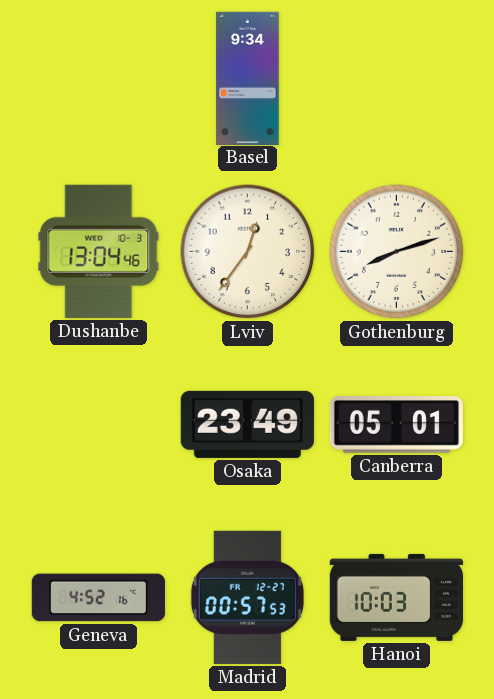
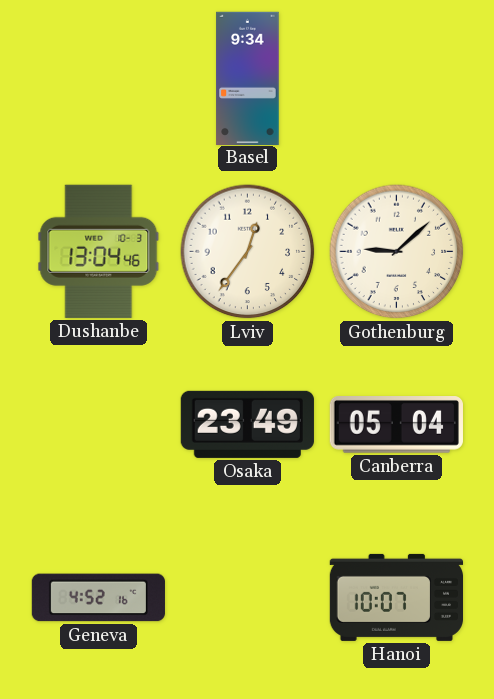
Gothenburg: 8:12 -> 9:08
Canberra: 05:01 -> 05:04
Madrid: 00:57 -> none
Hanoi: 10:03 -> 10:07
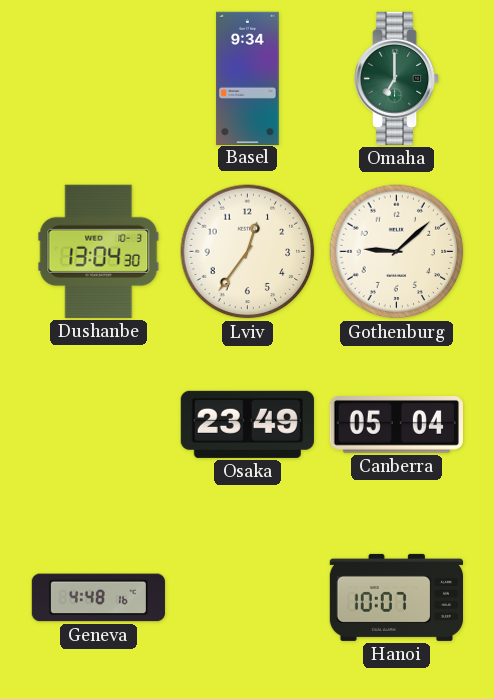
Omaha: none -> 7:00
Dushanbe: 13:04:46 -> 13:04:30
Geneva: 4:52 -> 4:48
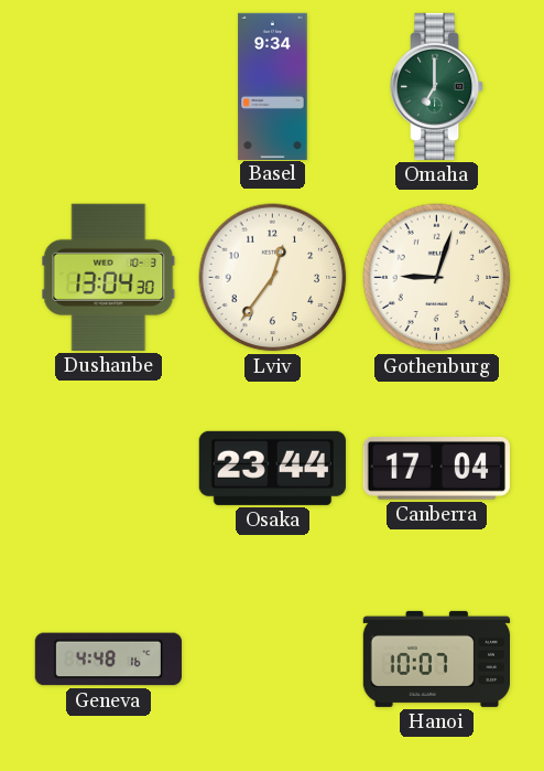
Gothenburg: 9:08 -> 9:03
Osaka: 23:49 -> 23:44
Canberra: 05:04 -> 17:04
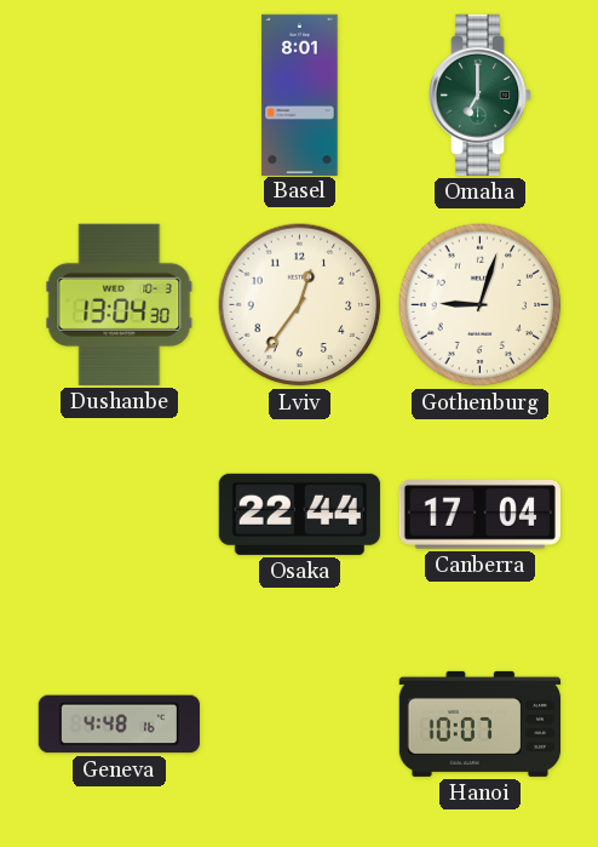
Basel: 9:34 -> 8:01
Osaka: 23:44 -> 22:44
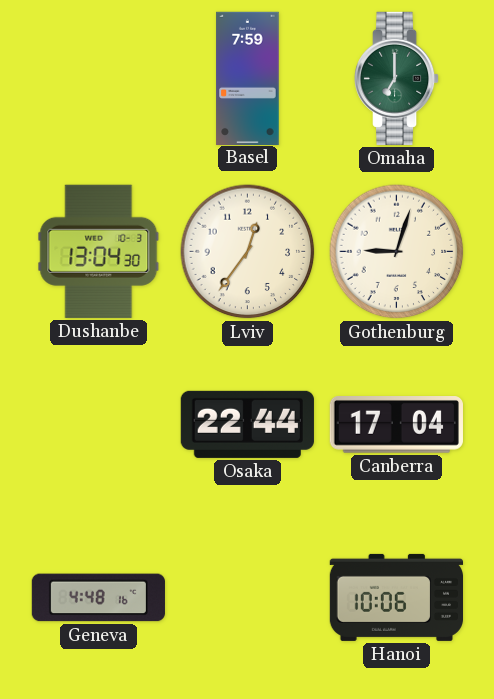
Basel: 8:01 -> 7:59
Hanoi: 10:07 -> 10:06
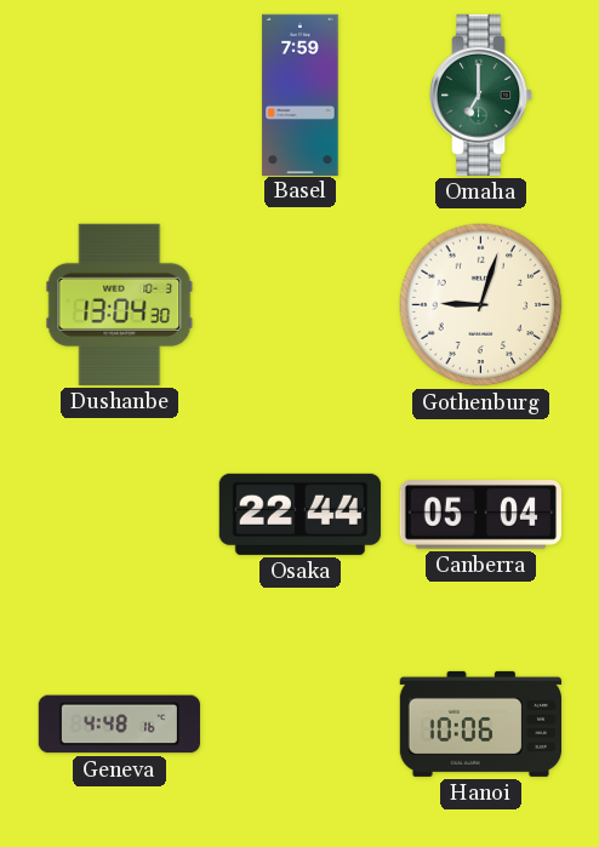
Lviv: 12:36 -> none
Canberra: 17:04 -> 05:04
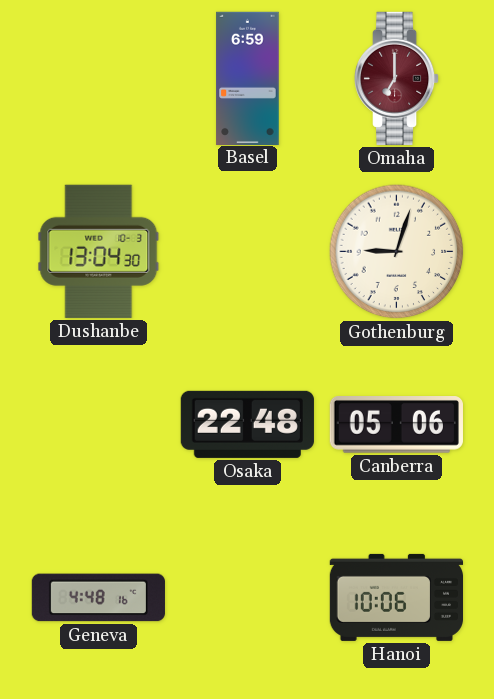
Basel: 7:59 -> 6:59
Omaha dial: green -> burgundy
Osaka: 22:44 -> 22:48
Canberra: 05:04 -> 05:06
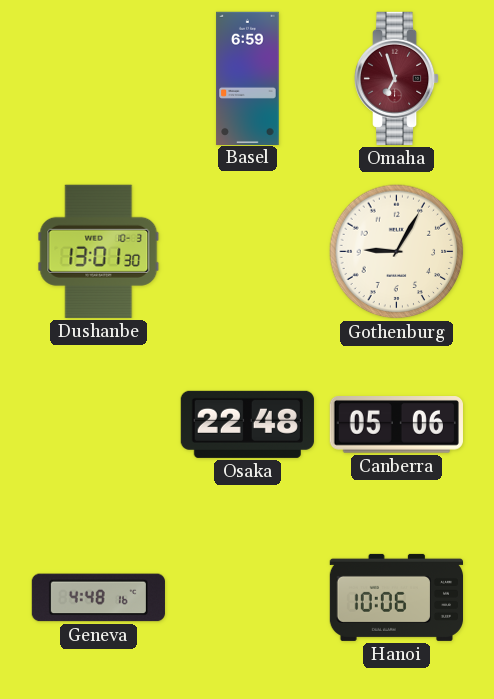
Omaha: 7:00 -> 6:57
Dushanbe: 13:04 -> 13:01
Gothenburg: 9:03 -> 9:05
